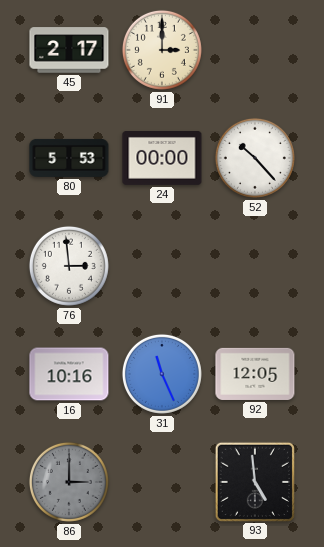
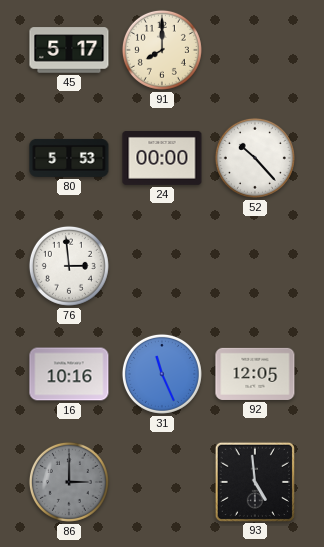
45: 2:17 -> 5:17
91: 3:00 -> 8:00
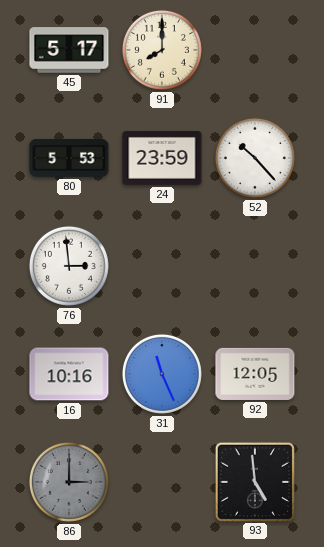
24: 00:00 -> 23:59
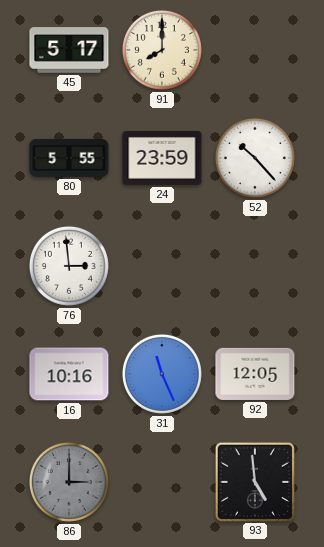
80: 5:53 -> 5:55
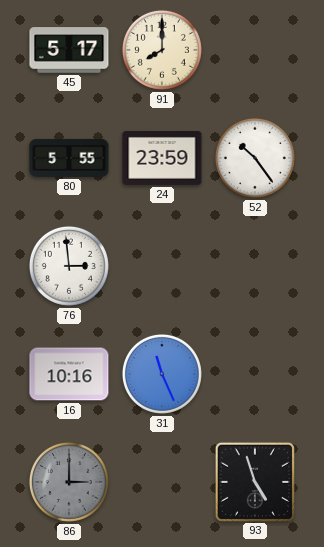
52: 10:23 -> 10:24
92: 12:05 -> none
93: 4:59 -> 4:57
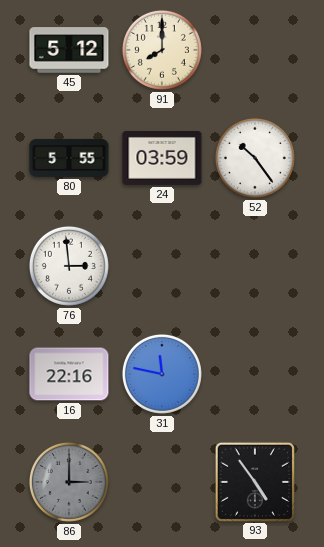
45: 5:17 -> 5:12
24: 23:59 -> 03:59
16: 10:16 -> 22:16
31: 11:26 -> 11:47
93: 4:57 -> 4:54
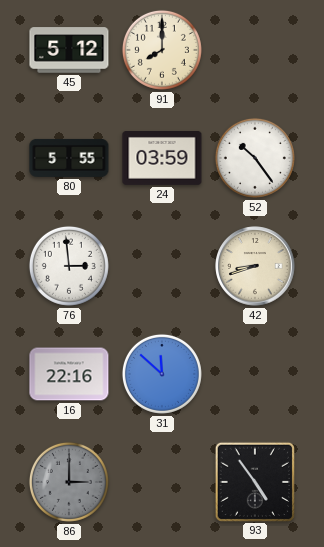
42: none -> 8:42
31: 11:47 -> 11:52
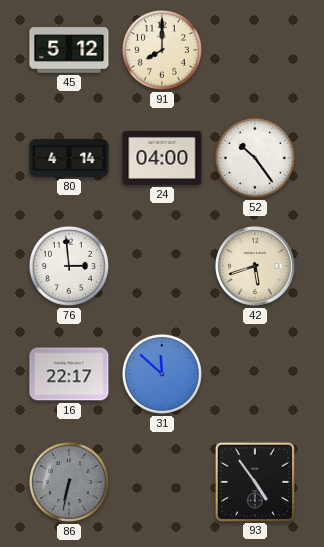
80: 5:55 -> 4:14
24: 03:59 -> 04:00
42: 8:42 -> 5:42
16: 22:16 -> 22:17
86: 3:00 -> 6:32
